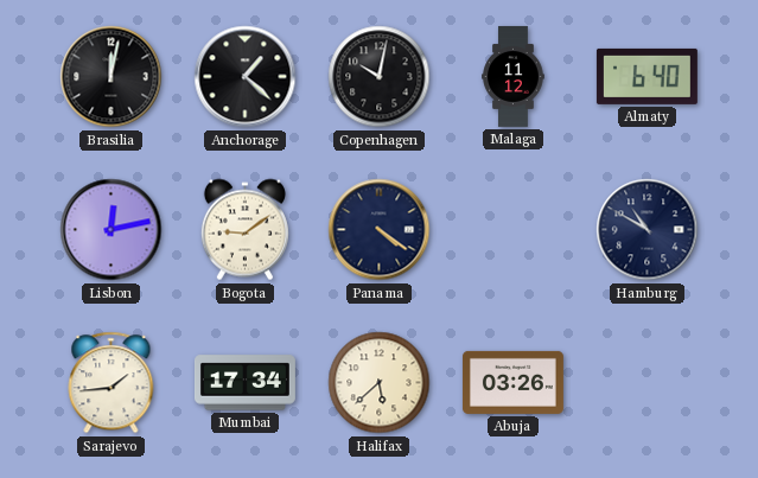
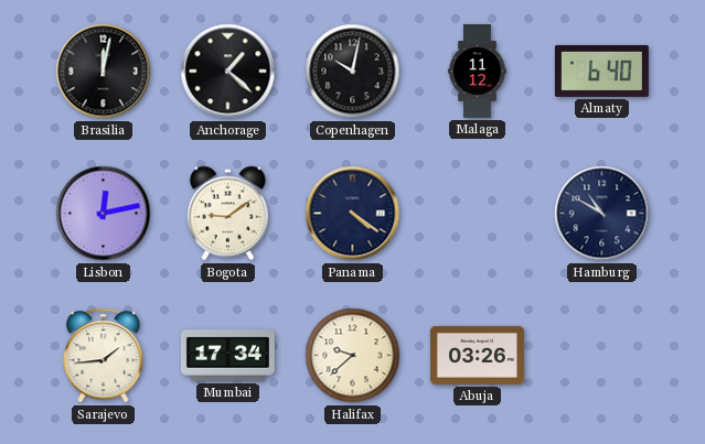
Halifax: 5:38 -> 9:38
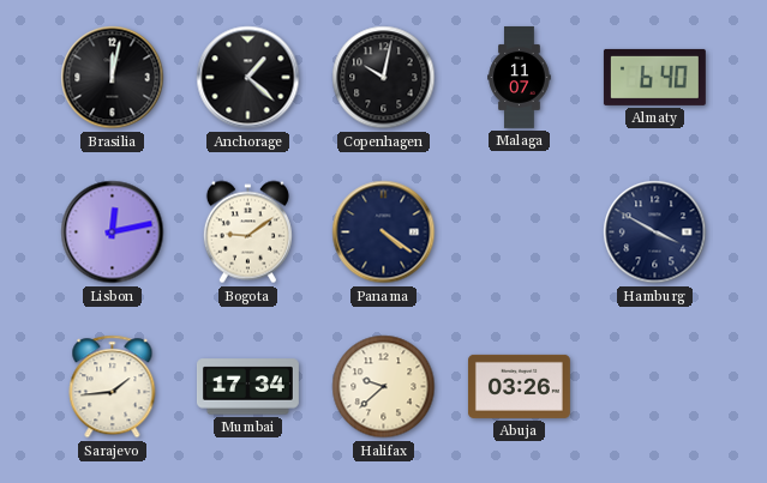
Malaga: 11:12 -> 11:07
Hamburg: 10:50 -> 3:50
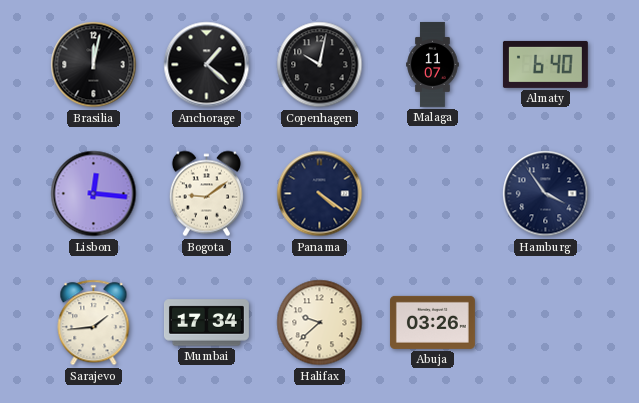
Lisbon: 12:13 -> 12:16
Hamburg: 3:50 -> 3:54
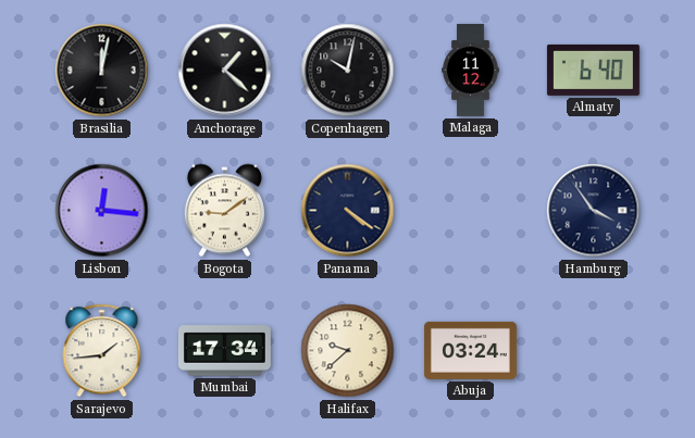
Malaga: 11:07 -> 11:12
Abuja: 03:26 -> 03:24
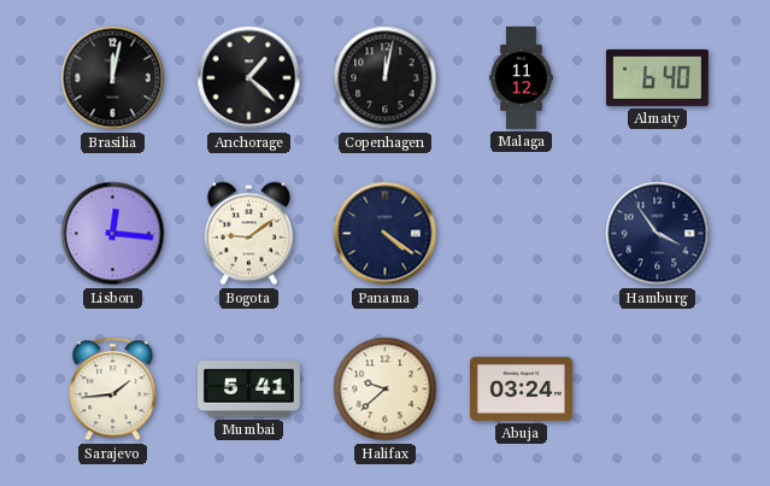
Copenhagen: 10:02 -> 12:02
Mumbai: 17:34 -> 5:41
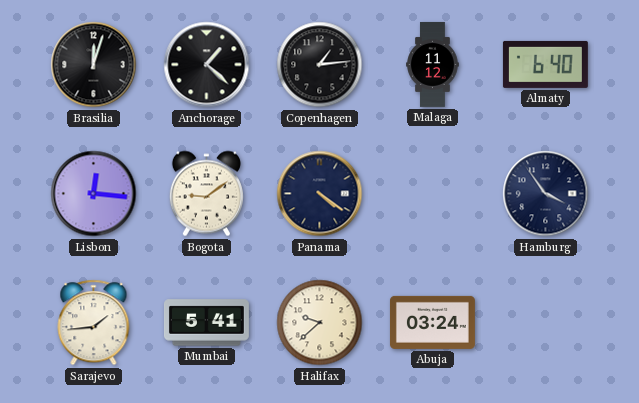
Brasilia: 12:02 -> 12:03
Copenhagen: 12:02 -> 1:14
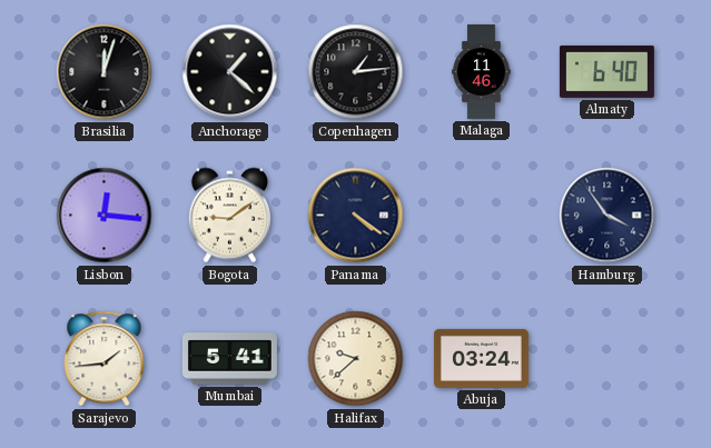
Malaga: 11:12 -> 11:46
